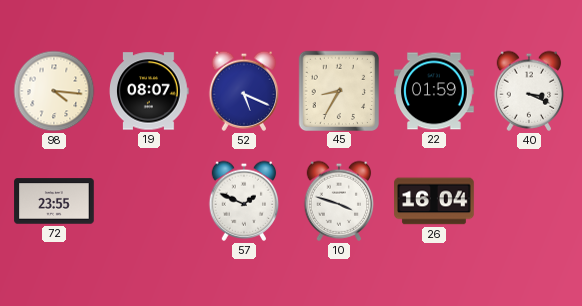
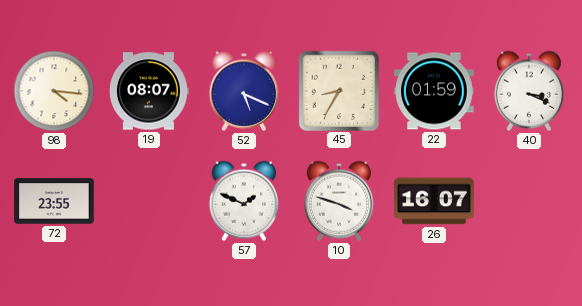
26: 16:04 -> 16:07
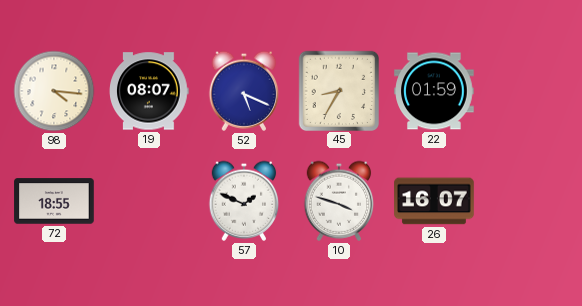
40: 3:19 -> none
72: 23:55 -> 18:55
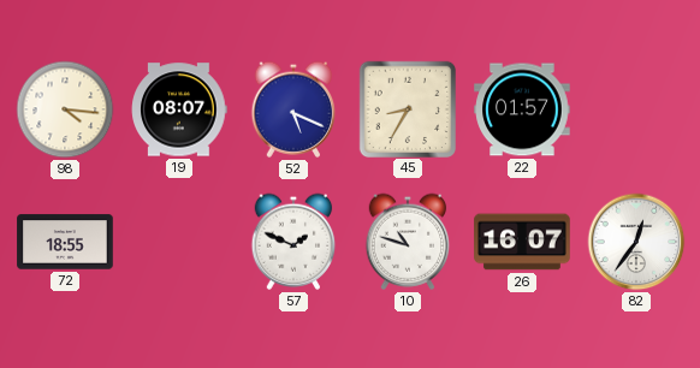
22: 01:59 -> 01:57
10: 3:48 -> 10:48
82: none -> 12:36
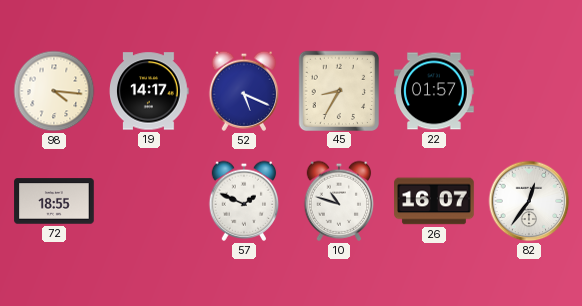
19: 08:07 -> 14:17
